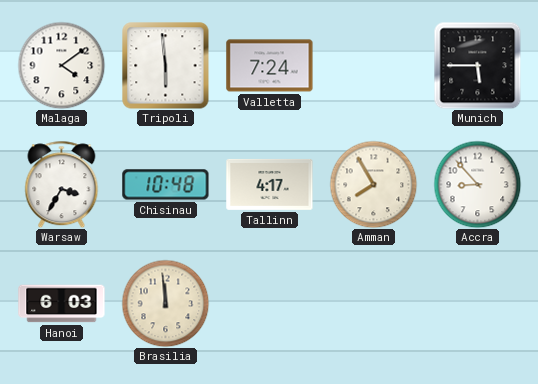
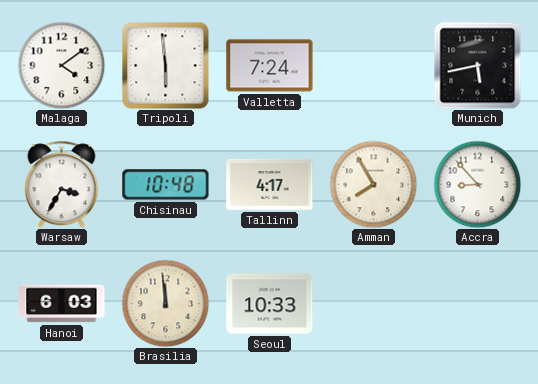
Munich: 5:45 -> 5:43
Seoul: none -> 10:33
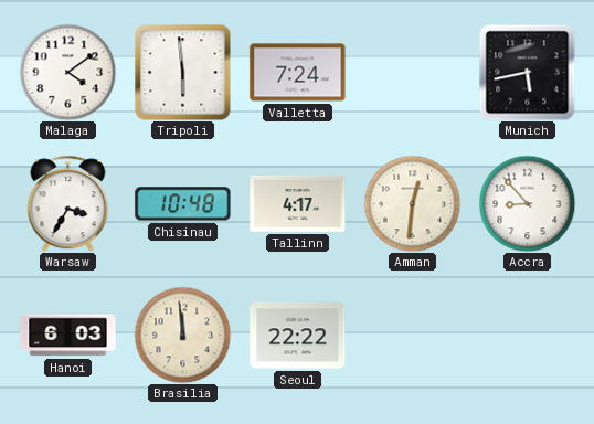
Amman: 7:55 -> 12:31
Seoul: 10:33 -> 22:22
